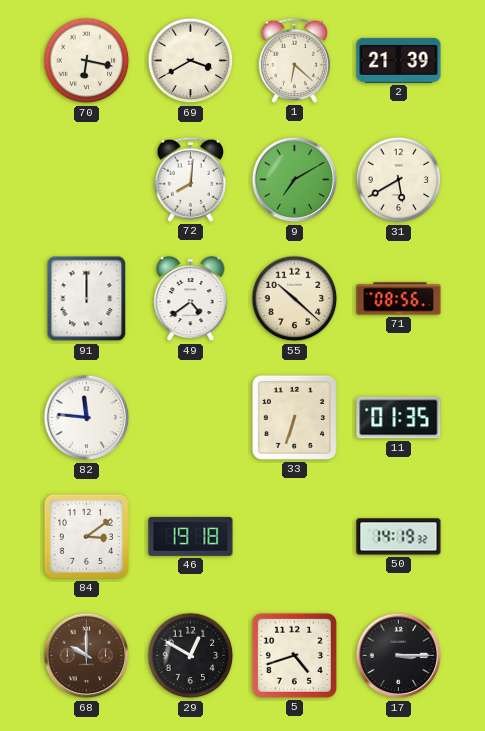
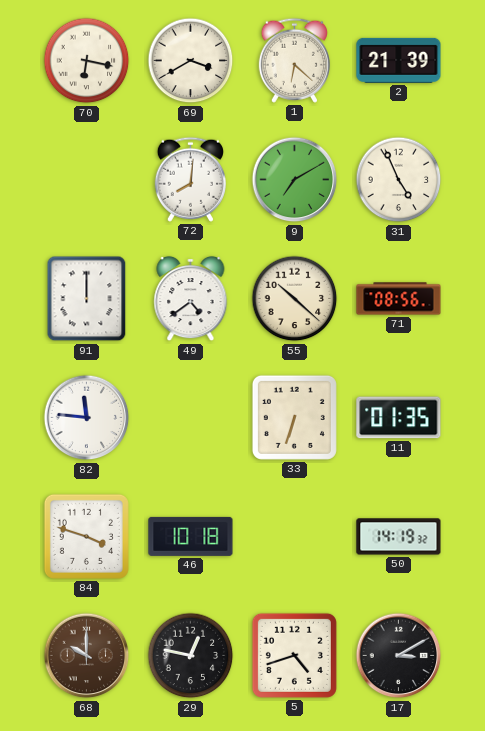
31: 5:40 -> 4:56
84: 3:09 -> 3:48
46: 19:18 -> 10:18
29: 12:50 -> 12:47
17: 3:15 -> 3:10
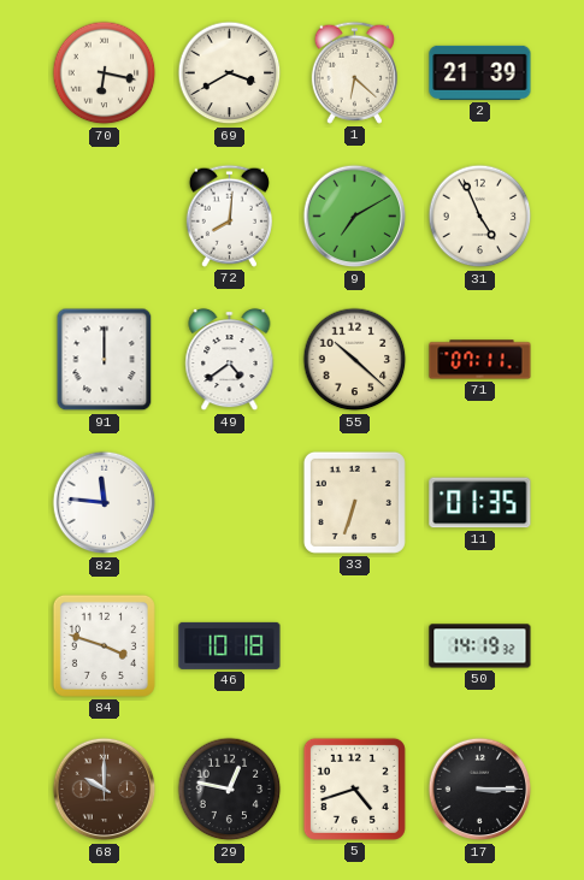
71: 08:56 -> 07:11
17: 3:10 -> 3:15
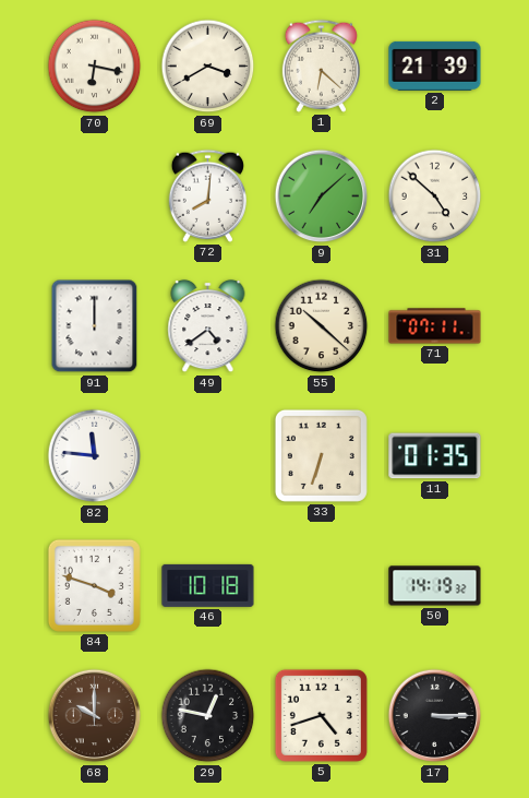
9: 7:10 -> 7:08
31: 4:56 -> 4:52
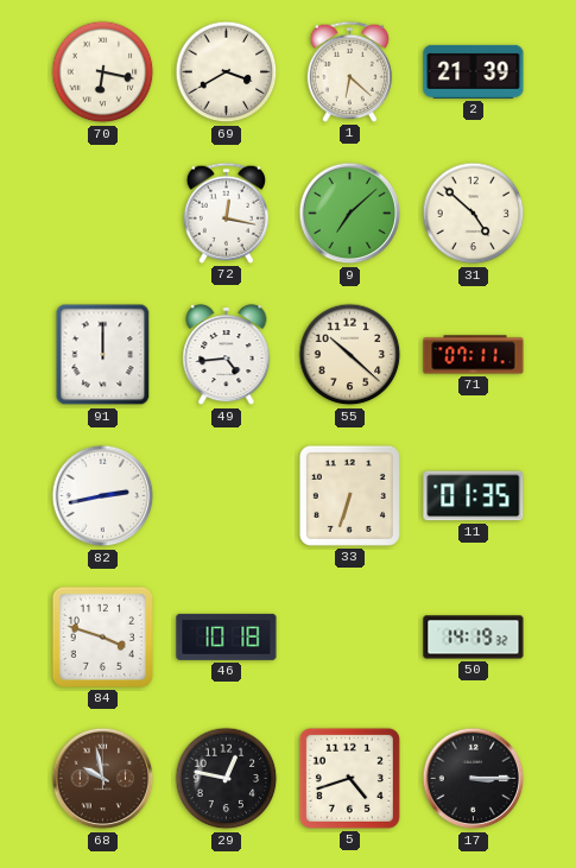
72: 8:01 -> 12:17
49: 4:39 -> 4:44
82: 11:46 -> 2:43
68: 10:00 -> 9:58
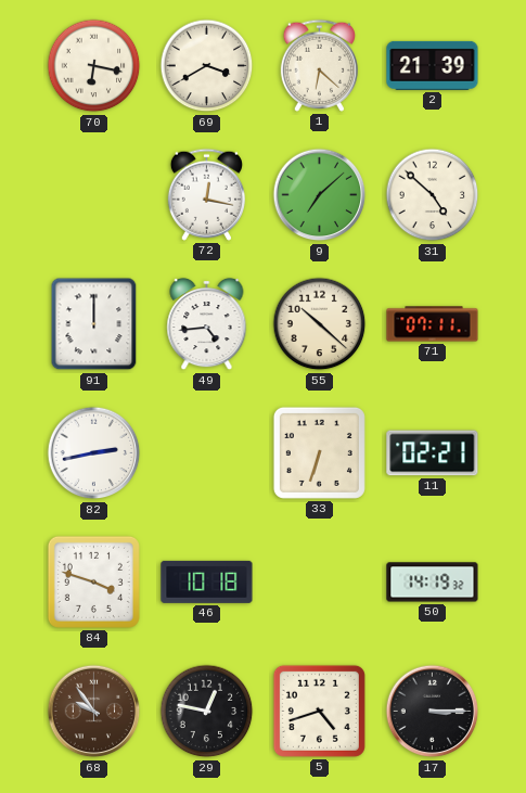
11: 01:35 -> 02:21
68: 9:58 -> 9:54
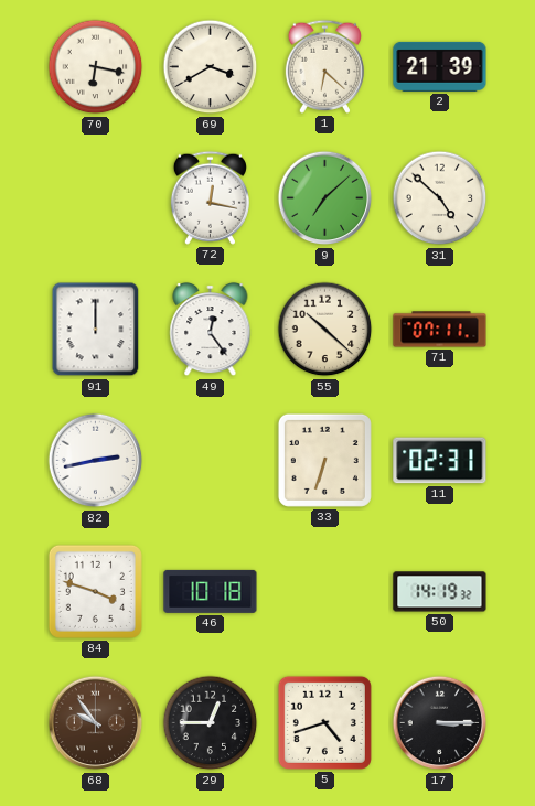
49: 4:44 -> 12:24
11: 02:21 -> 02:31
29: 12:47 -> 12:45
